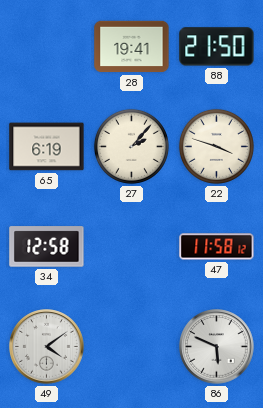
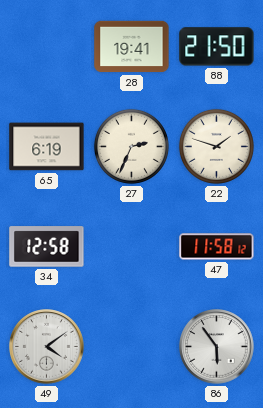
27: 2:07 -> 2:34
22: 3:48 -> 1:48
86: 5:49 -> 5:54
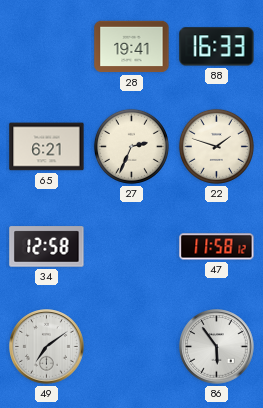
88: 21:50 -> 16:33
65: 6:19 -> 6:21
49: 4:09 -> 7:09
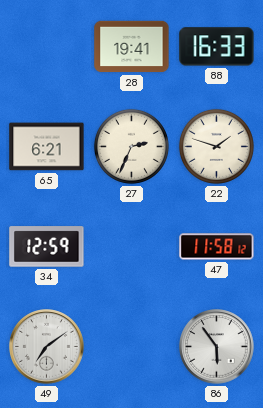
34: 12:58 -> 12:59
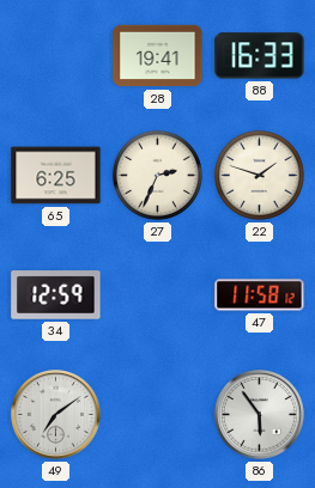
65: 6:21 -> 6:25
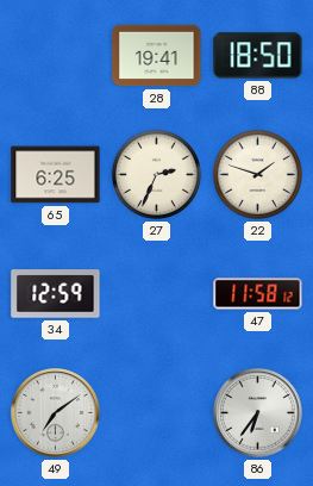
88: 16:33 -> 18:50
86: 5:54 -> 6:36
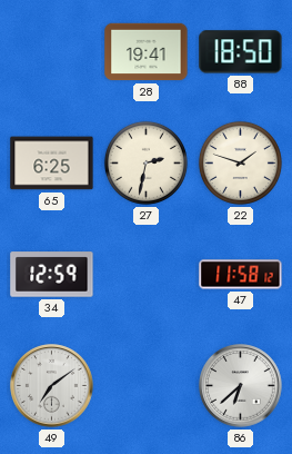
27: 2:34 -> 2:32
86: 6:36 -> 6:38
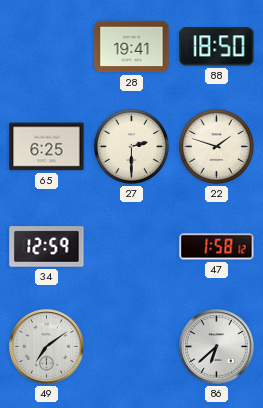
27: 2:32 -> 2:30
47: 11:58 -> 1:58
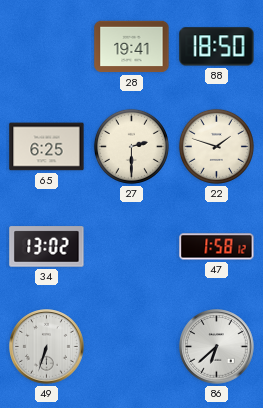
34: 12:59 -> 13:02
49: 7:09 -> 6:33
